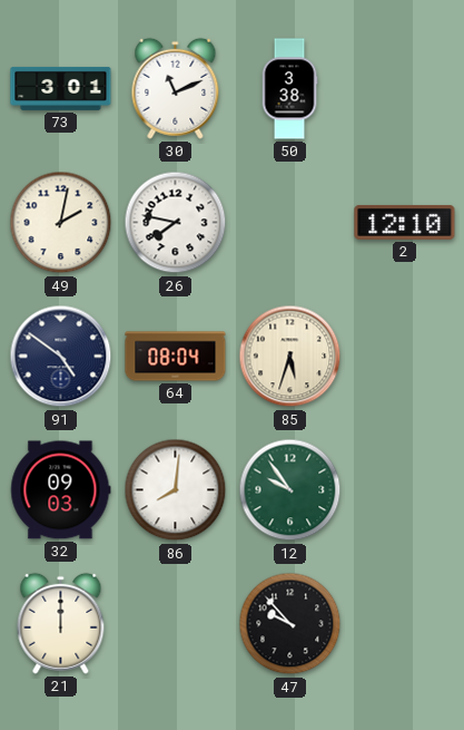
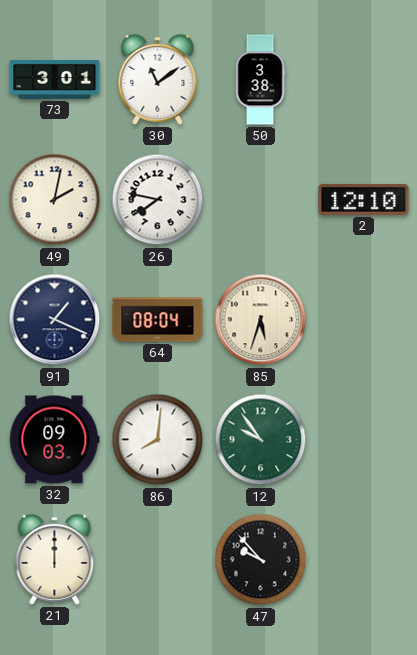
30: 11:11 -> 11:09
91: 4:51 -> 1:19
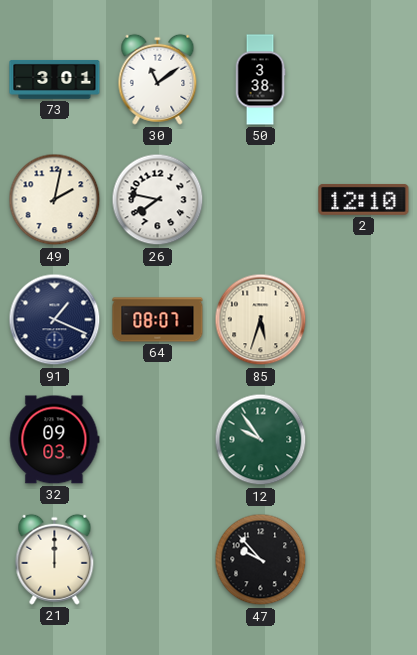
64: 08:04 -> 08:07
86: 8:01 -> none
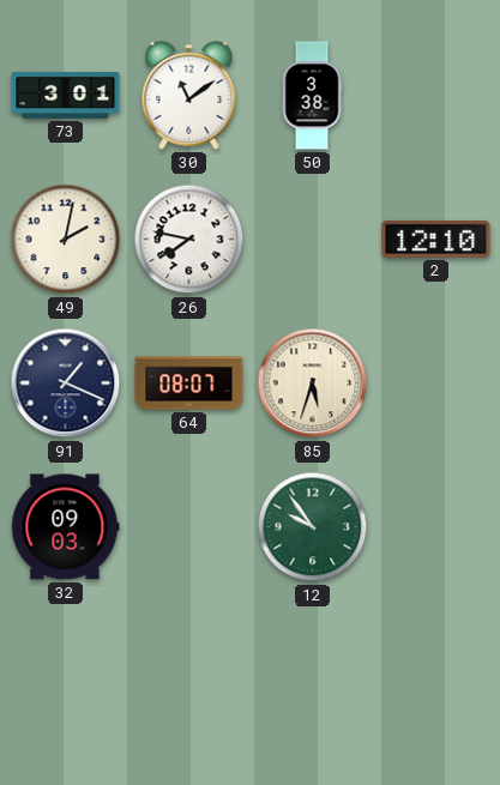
21: 12:00 -> none
47: 9:53 -> none
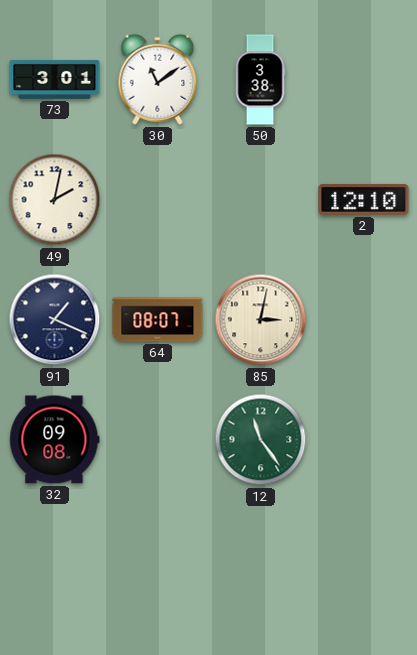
26: 7:47 -> none
85: 5:33 -> 3:02
32: 09:03 -> 09:08
12: 9:54 -> 11:24
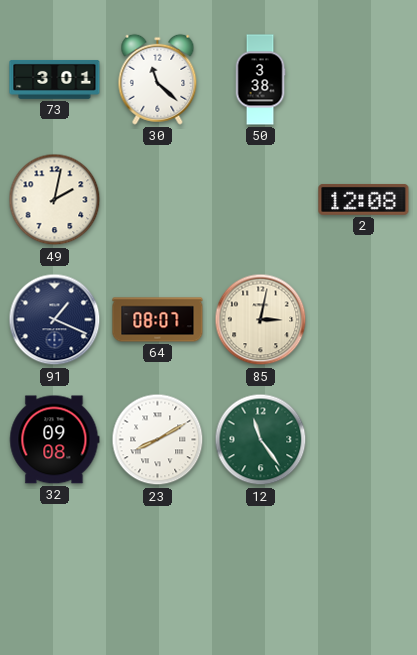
30: 11:09 -> 11:22
2: 12:10 -> 12:08
23: none -> 8:10
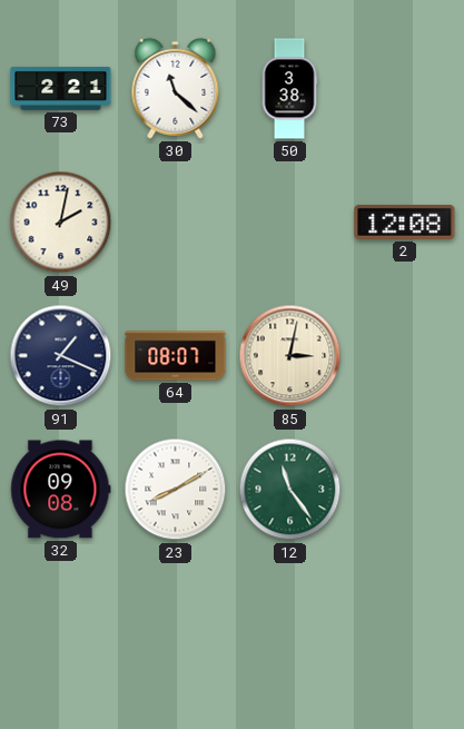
73: 3:01 -> 2:21
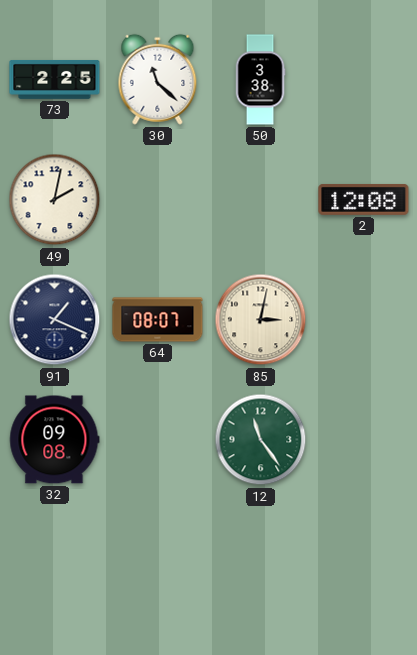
73: 2:21 -> 2:25
23: 8:10 -> none
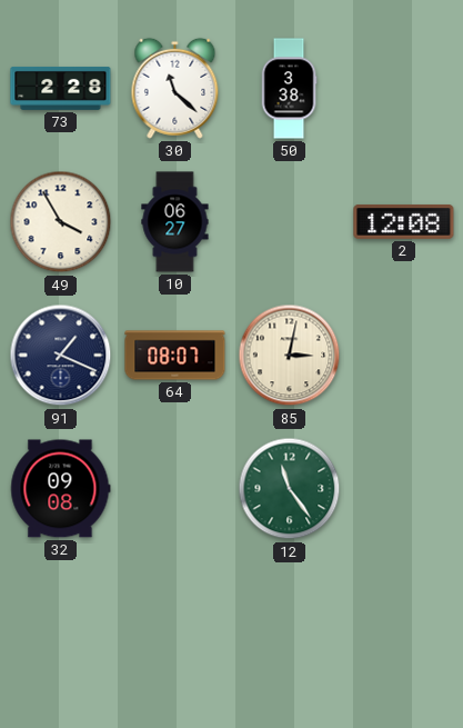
73: 2:25 -> 2:28
49: 2:02 -> 3:55
10: none -> 06:27
